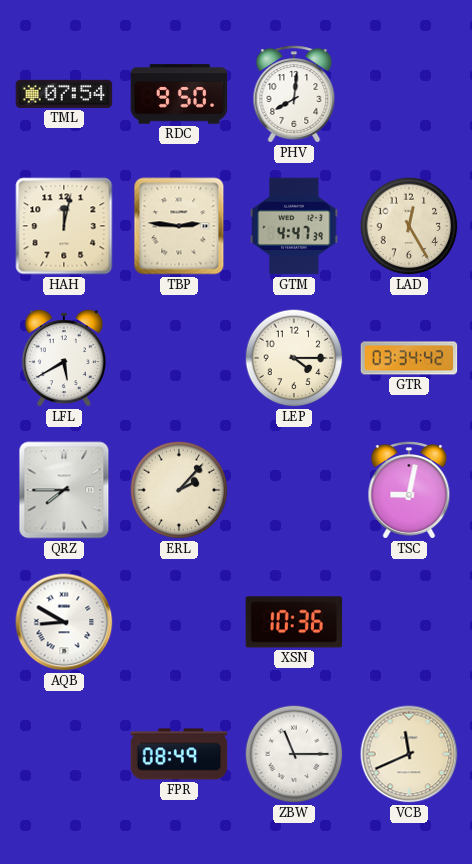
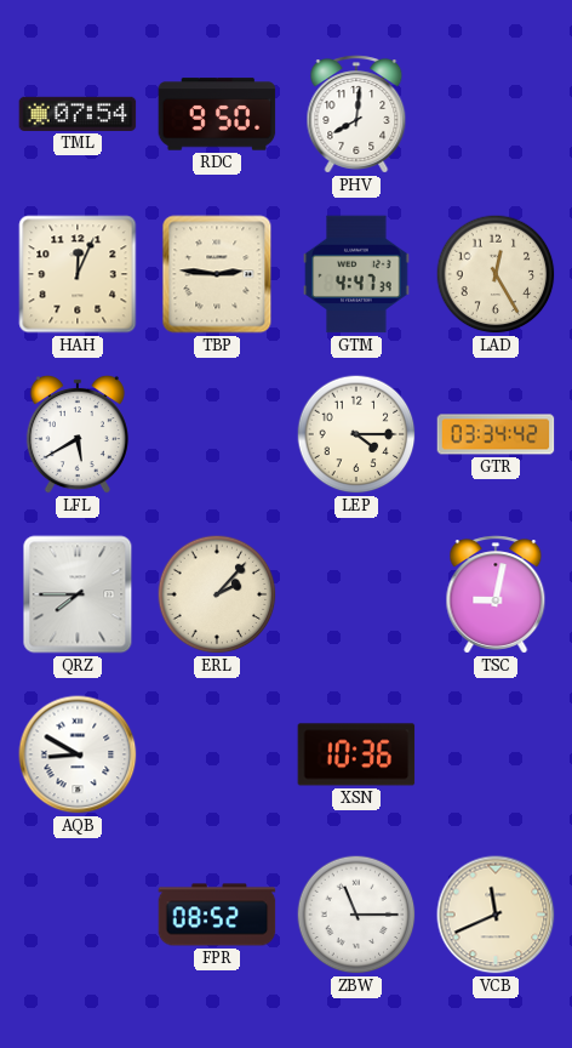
HAH: 12:02 -> 12:04
FPR: 08:49 -> 08:52
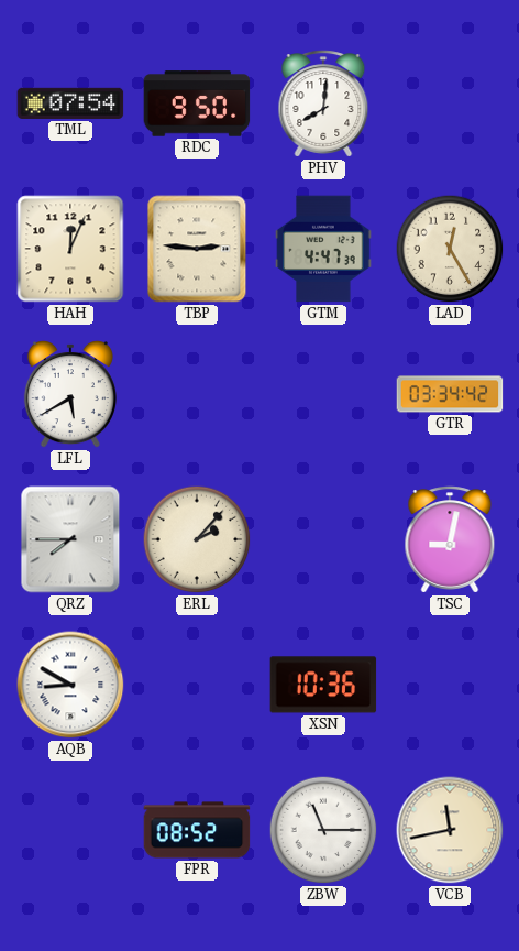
LEP: 4:15 -> none
VCB: 11:41 -> 11:43
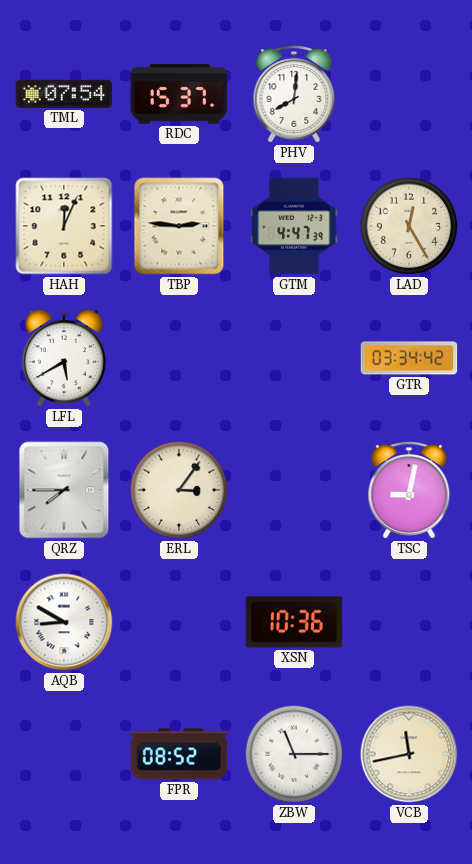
RDC: 9:50 -> 15:37
ERL: 2:07 -> 3:06
